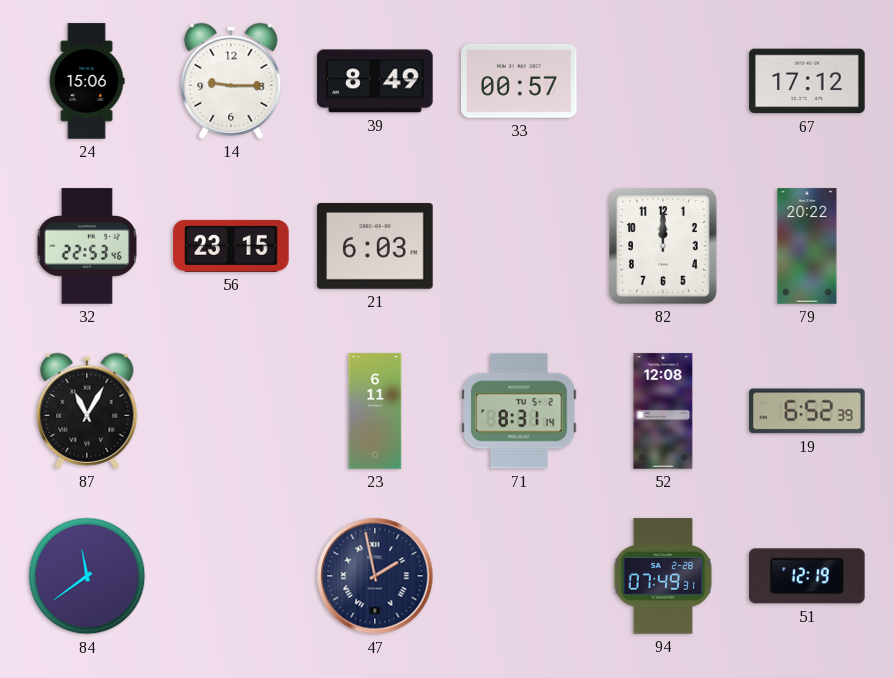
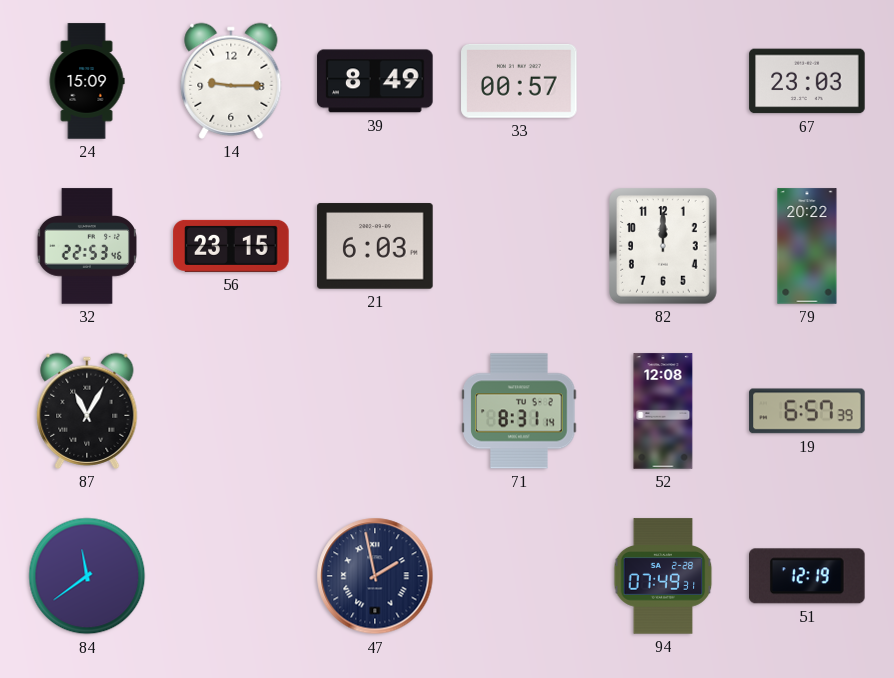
24: 15:06 -> 15:09
67: 17:12 -> 23:03
23: 6:11 -> none
19: 6:52 -> 6:57
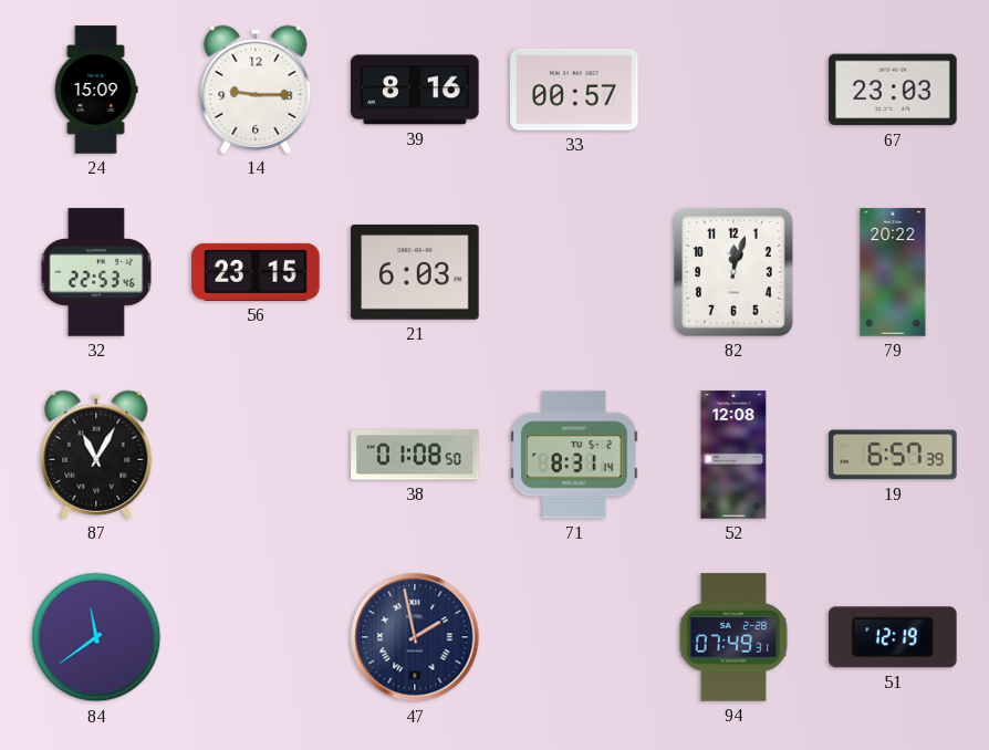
39: 8:49 -> 8:16
82: 12:00 -> 12:03
38: none -> 01:08
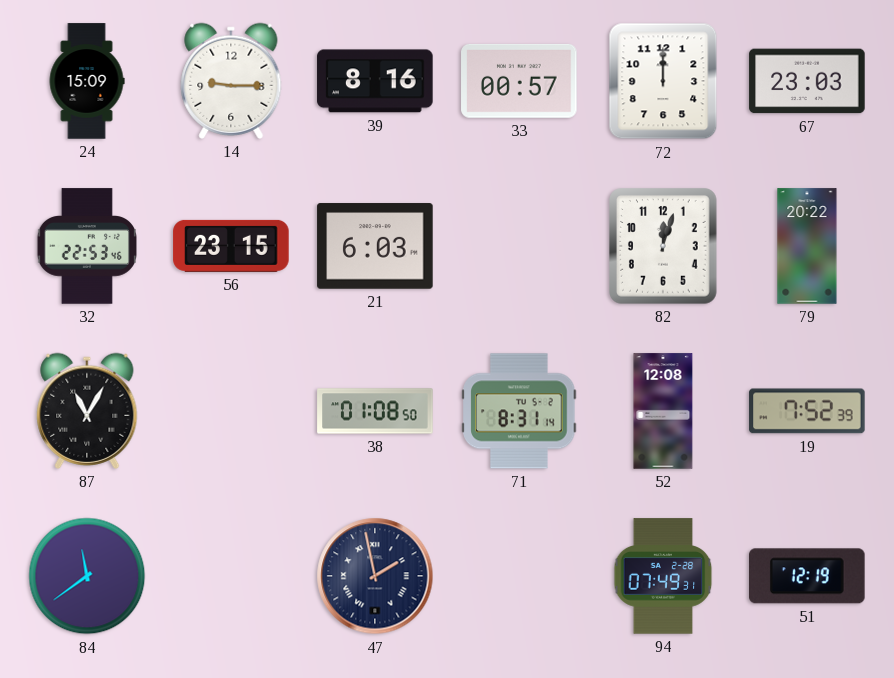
72: none -> 12:00
19: 6:57 -> 7:52
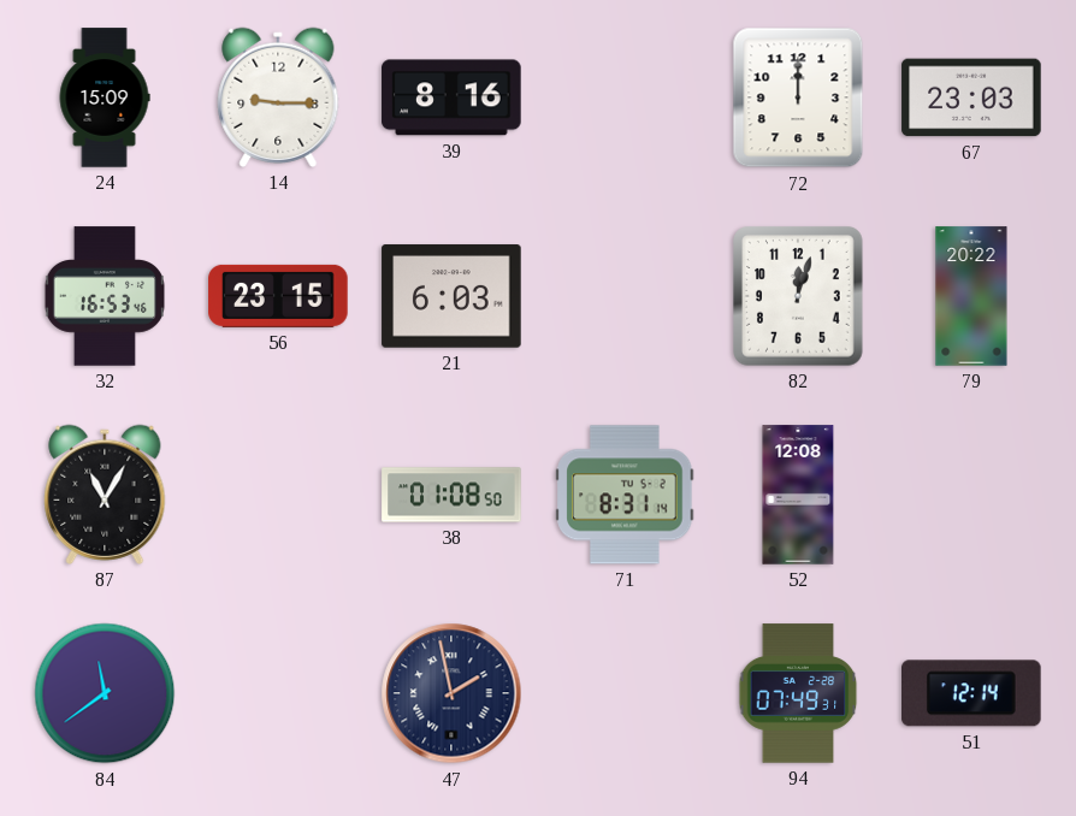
33: 00:57 -> none
32: 22:53 -> 16:53
19: 7:52 -> none
51: 12:19 -> 12:14
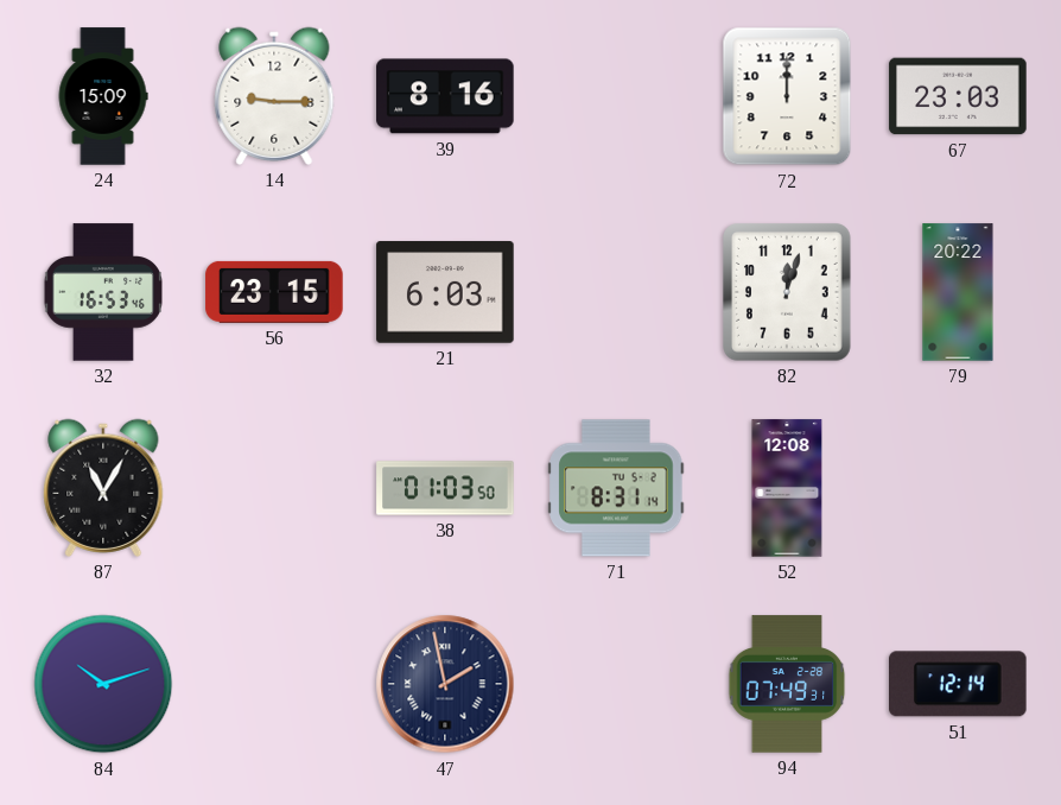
38: 01:08 -> 01:03
84: 11:39 -> 10:12
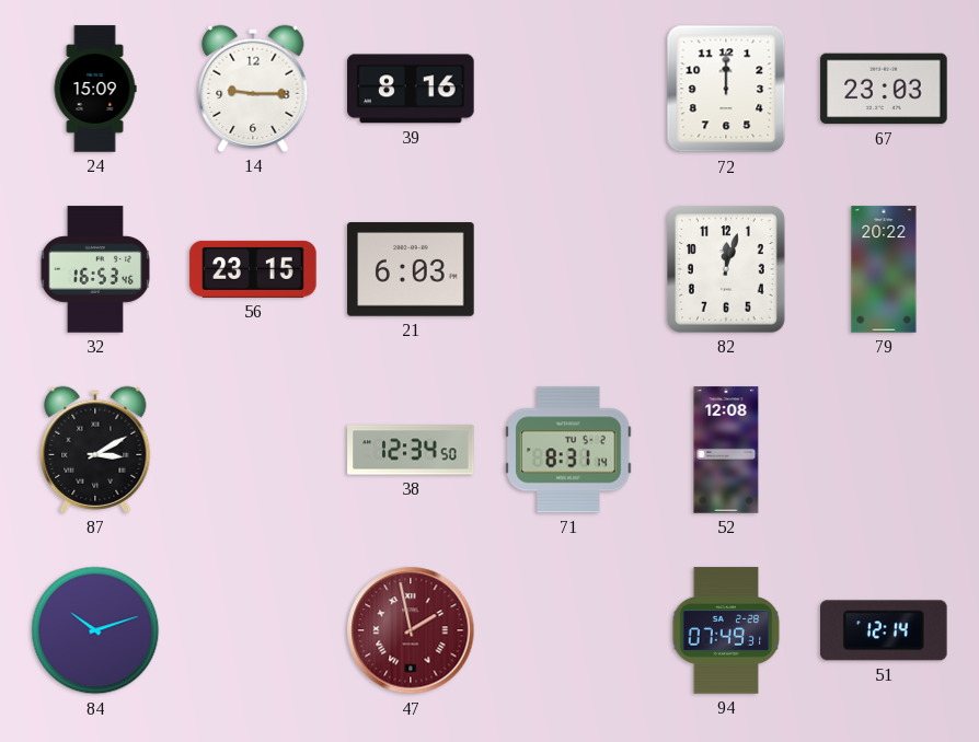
87: 11:05 -> 3:10
38: 01:03 -> 12:34
47 dial: navy -> burgundy
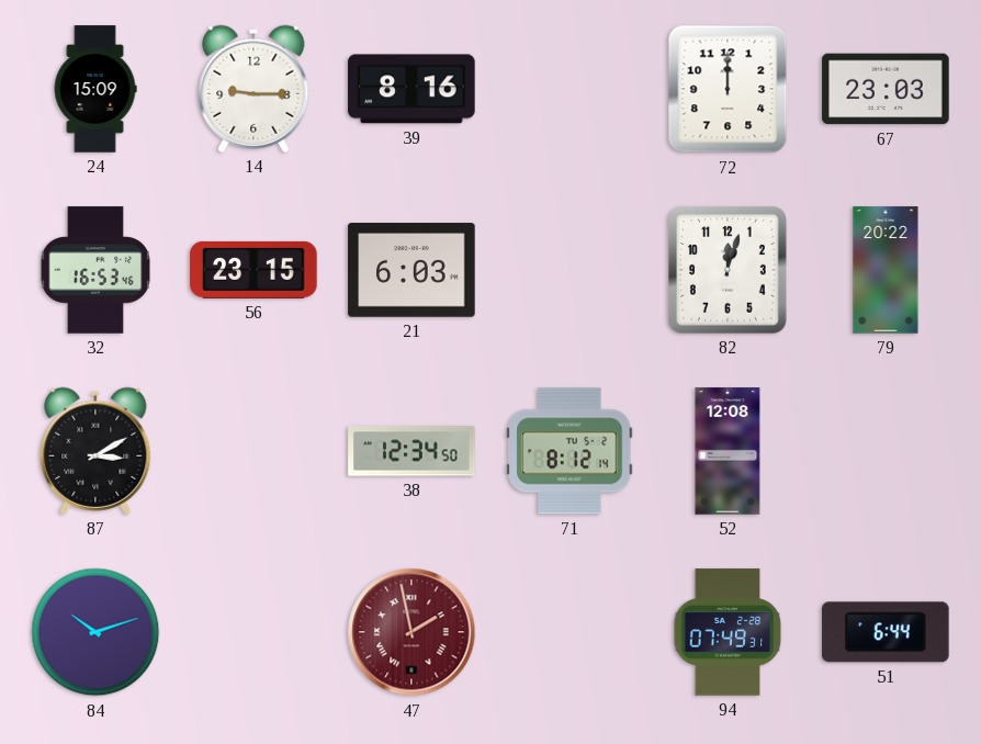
71: 8:31 -> 8:12
51: 12:14 -> 6:44
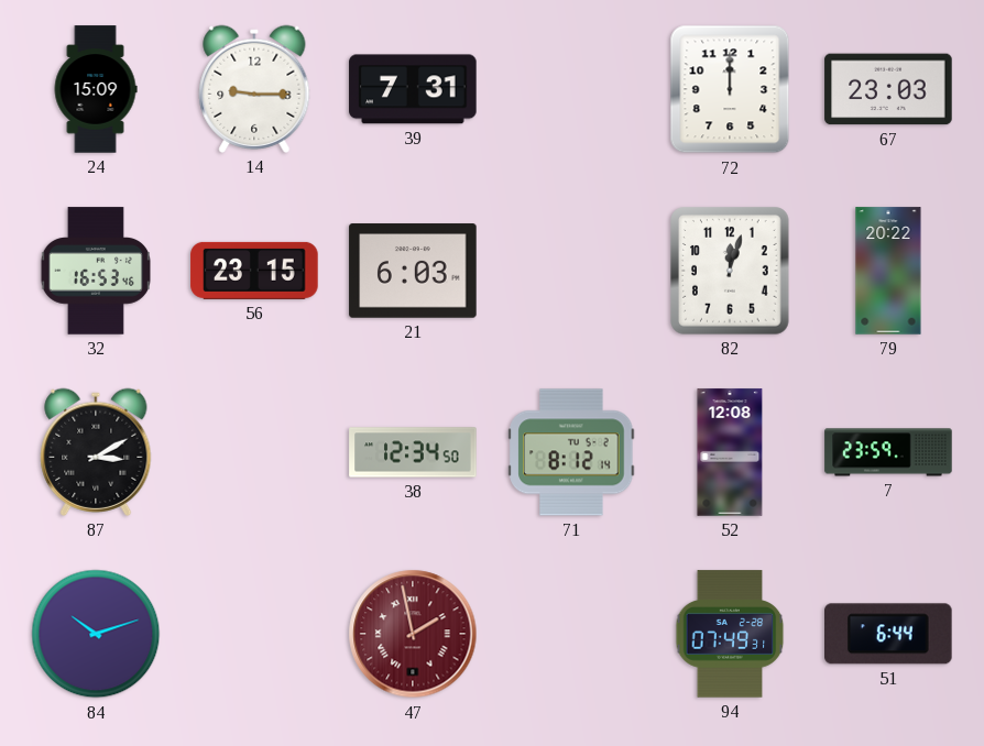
39: 8:16 -> 7:31
7: none -> 23:59
